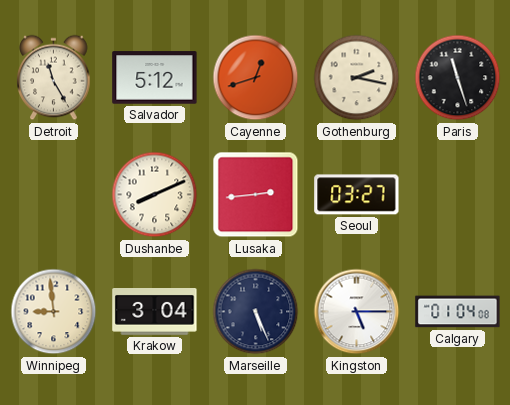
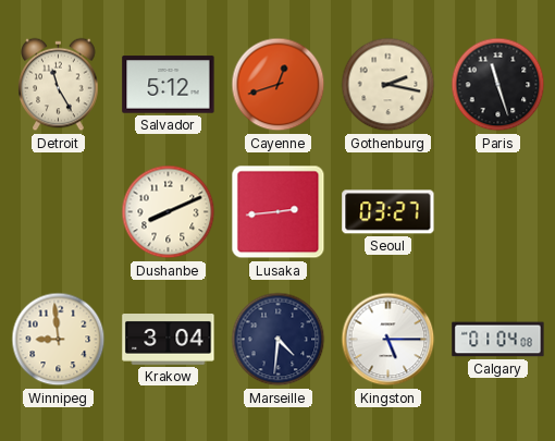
Marseille: 5:26 -> 4:31
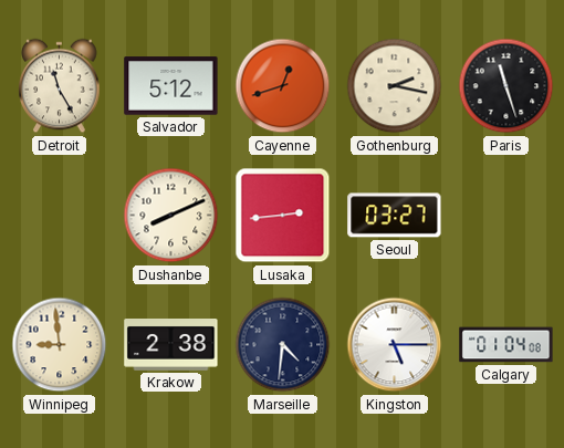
Krakow: 3:04 -> 2:38
